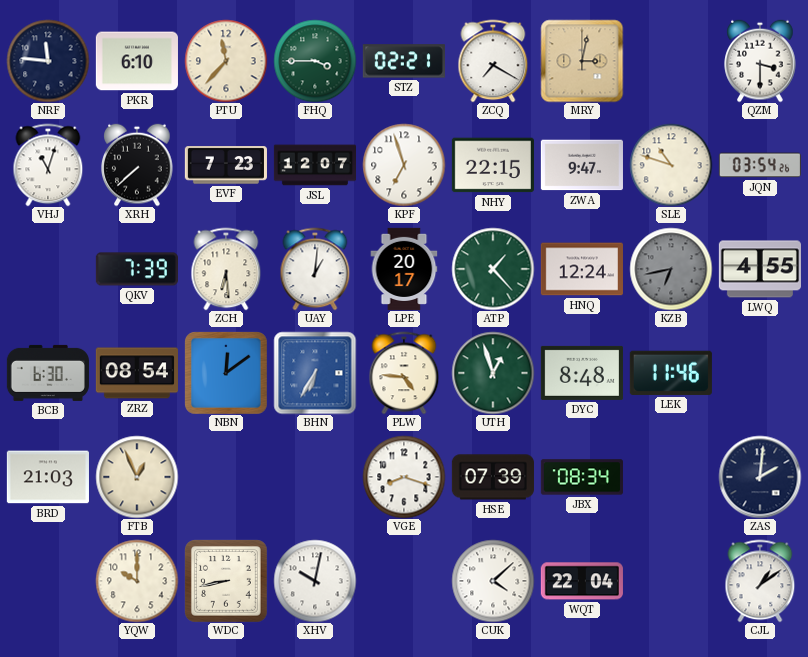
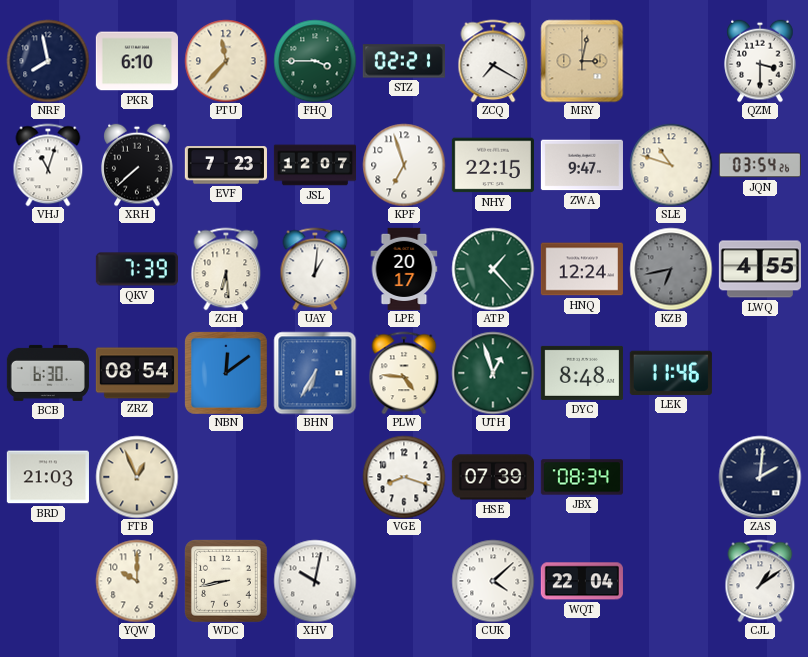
NRF: 11:46 -> 7:58
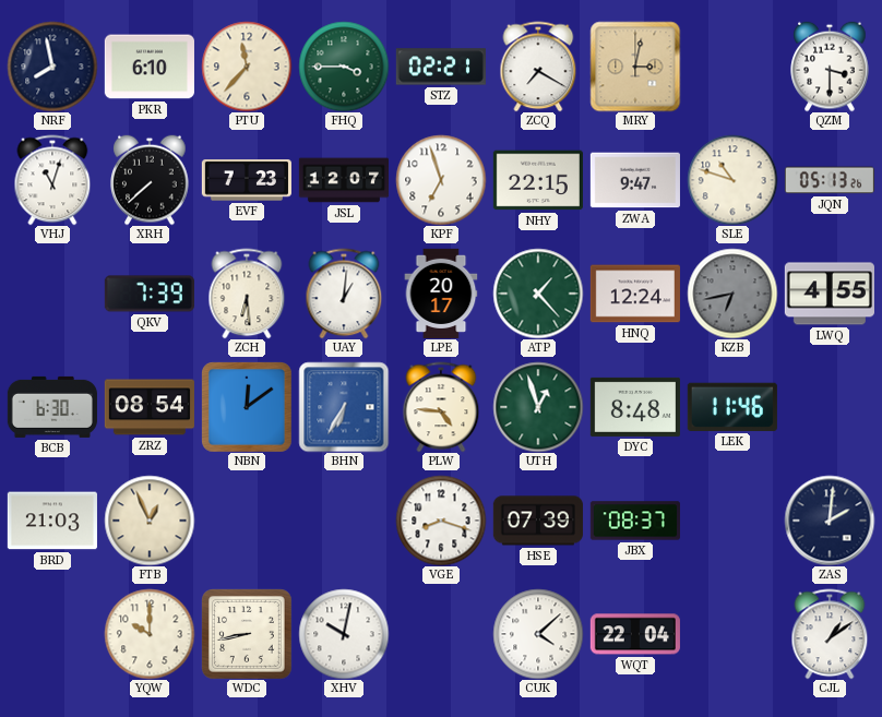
JQN: 03:54 -> 05:13
JBX: 08:34 -> 08:37
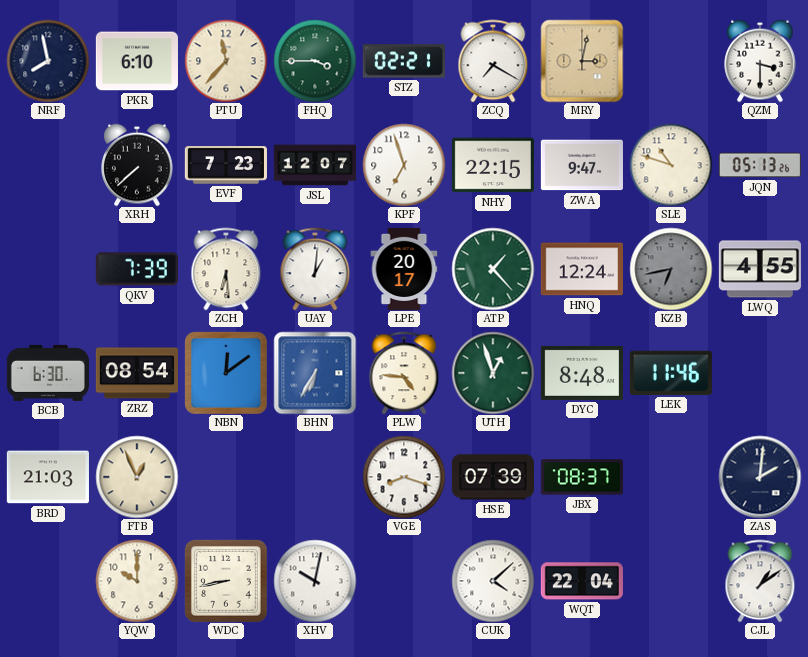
VHJ: 11:03 -> none
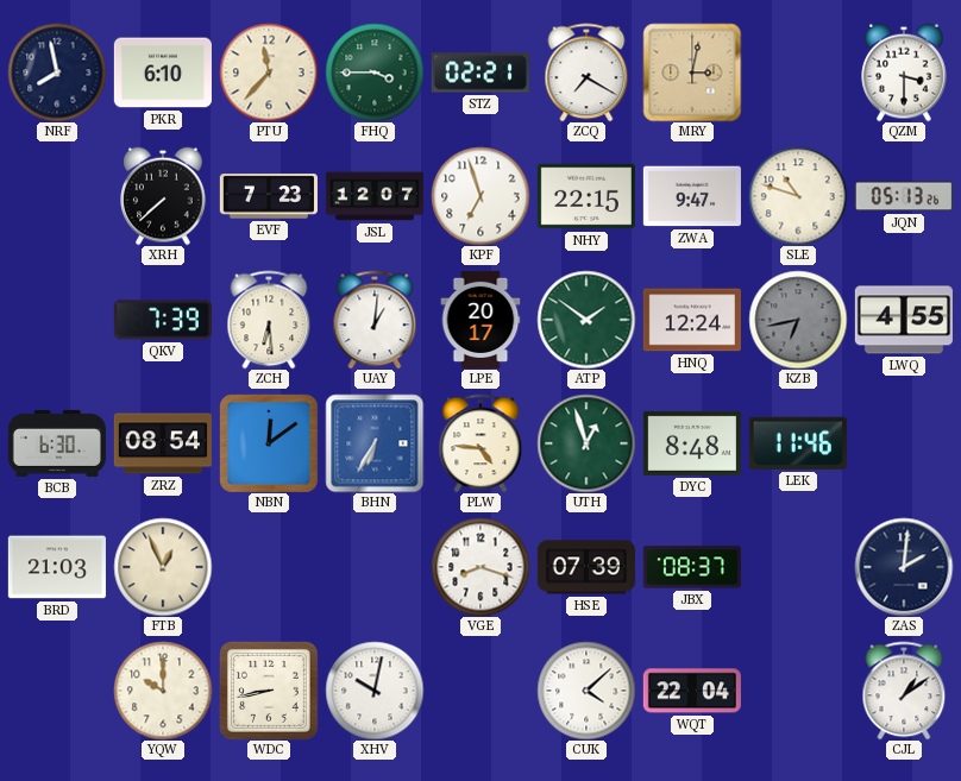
ATP: 1:23 -> 1:51
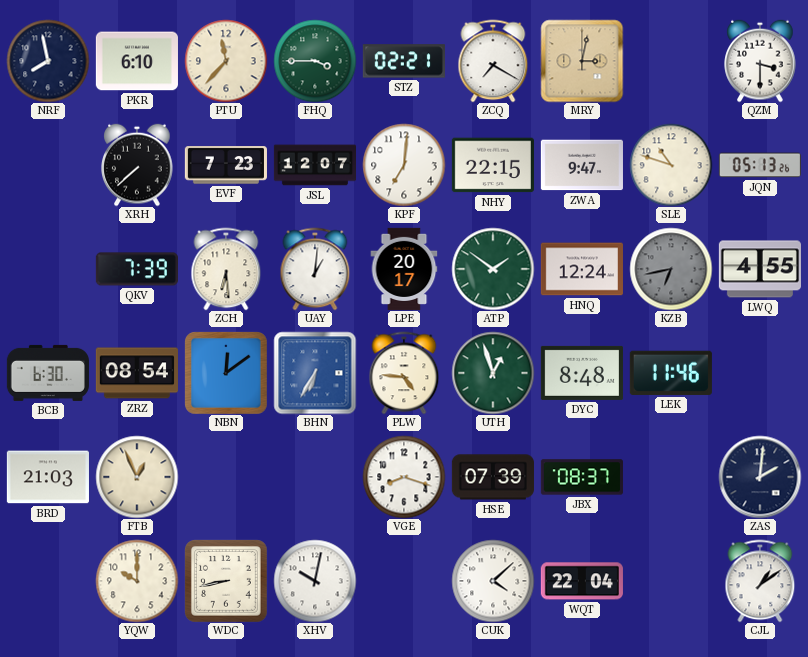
KPF: 6:57 -> 7:01
